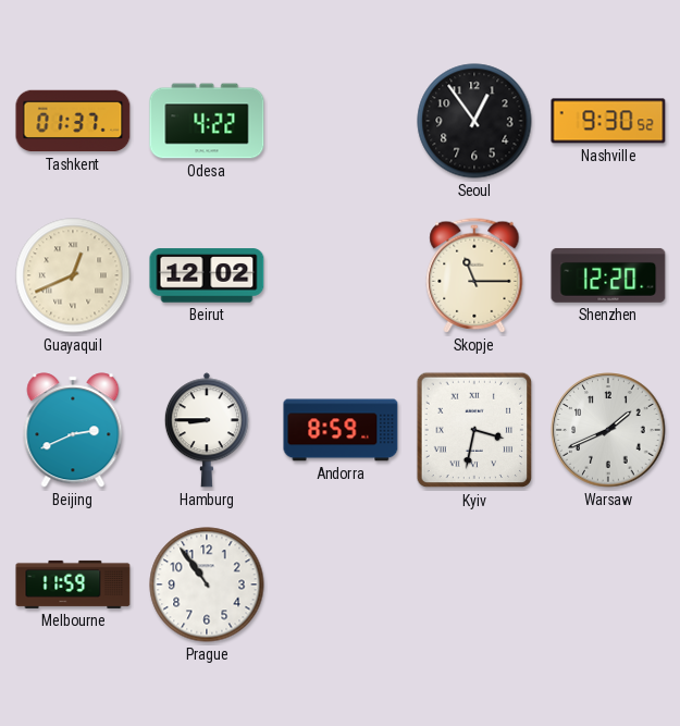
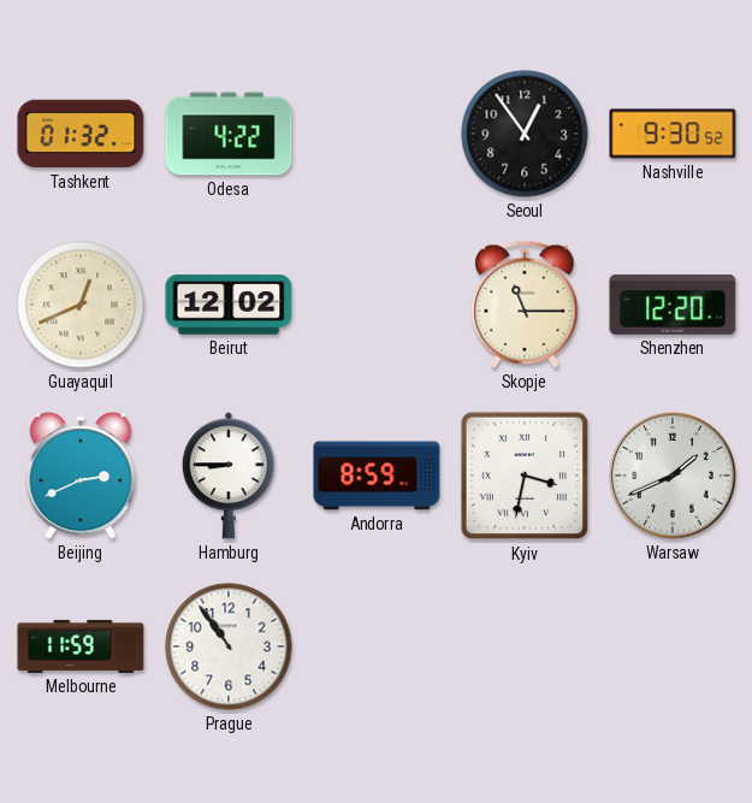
Tashkent: 01:37 -> 01:32
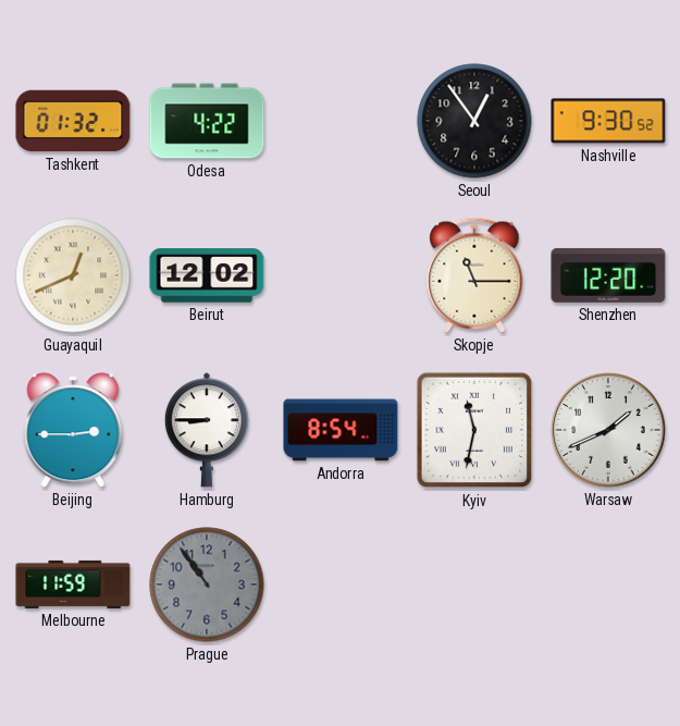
Beijing: 2:41 -> 2:45
Andorra: 8:59 -> 8:54
Kyiv: 3:32 -> 11:32
Prague dial: white -> grey
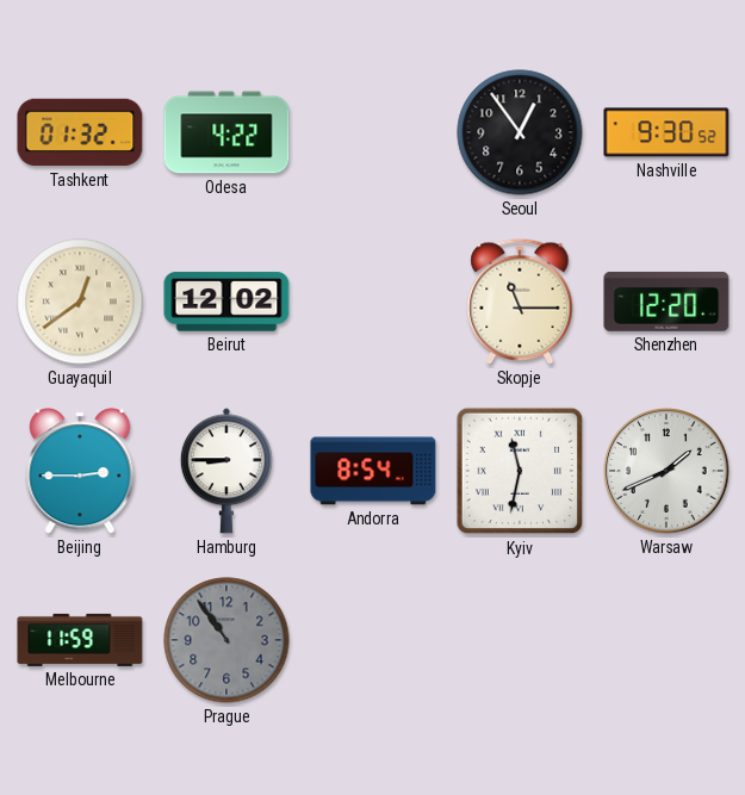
Guayaquil: 12:41 -> 12:39
